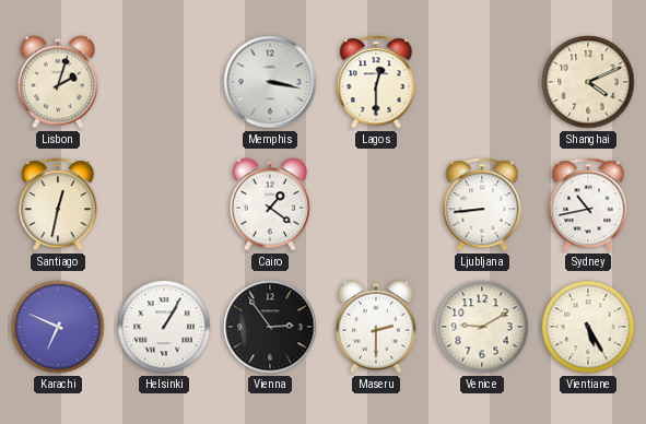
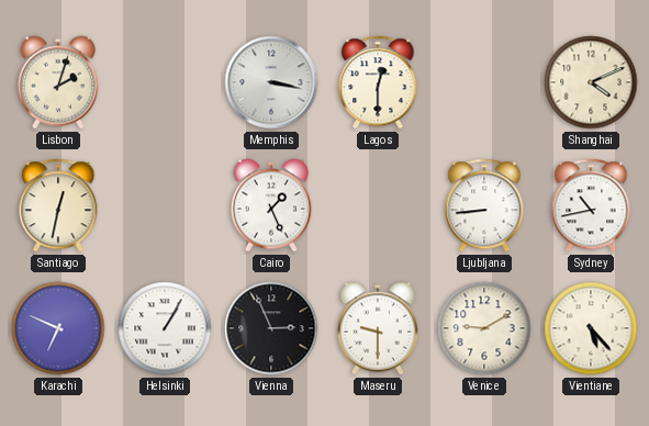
Cairo: 1:21 -> 1:26
Vienna: 2:54 -> 2:56
Maseru: 2:30 -> 9:30
Vientiane: 5:25 -> 5:23
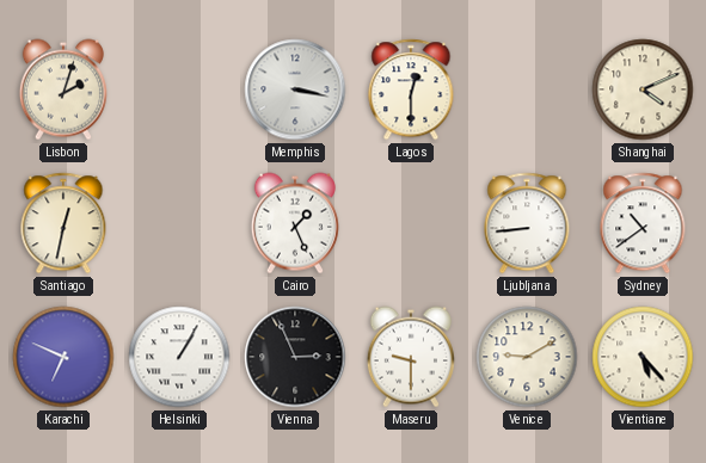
Sydney: 10:43 -> 10:39
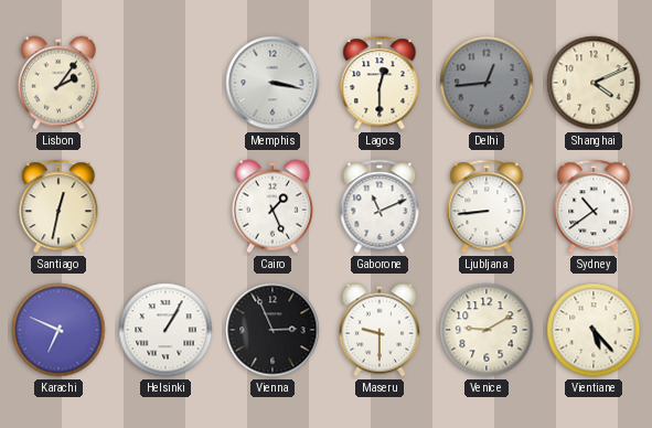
Lisbon: 2:03 -> 2:06
Delhi: none -> 12:44
Gaborone: none -> 11:11
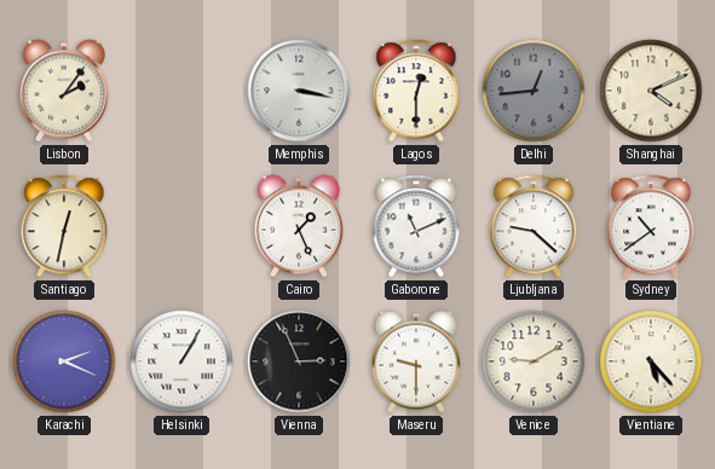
Ljubljana: 8:44 -> 9:22
Karachi: 6:49 -> 2:19
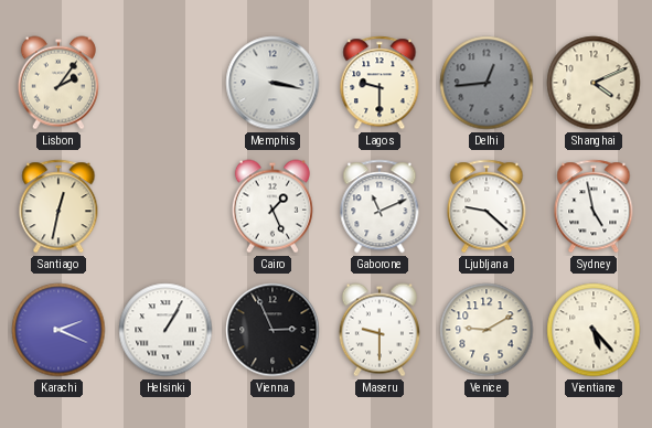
Lagos: 12:30 -> 9:30
Sydney: 10:39 -> 4:58
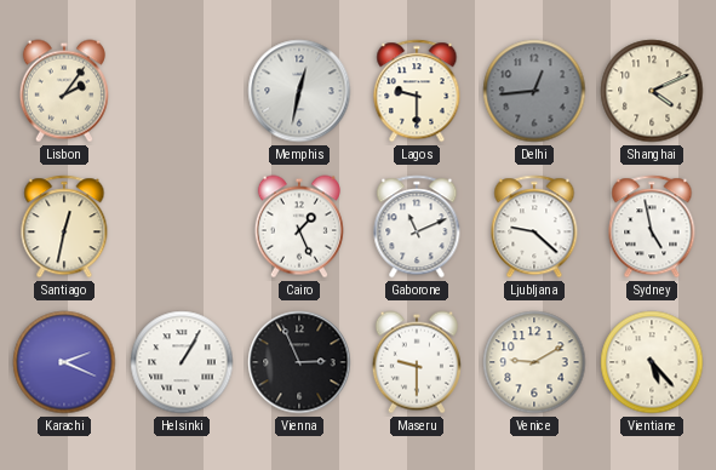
Memphis: 3:17 -> 12:32
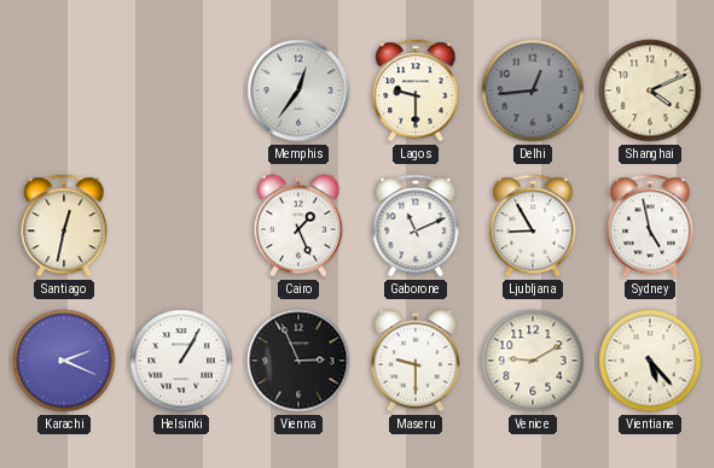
Lisbon: 2:06 -> none
Memphis: 12:32 -> 12:36
Ljubljana: 9:22 -> 8:55
